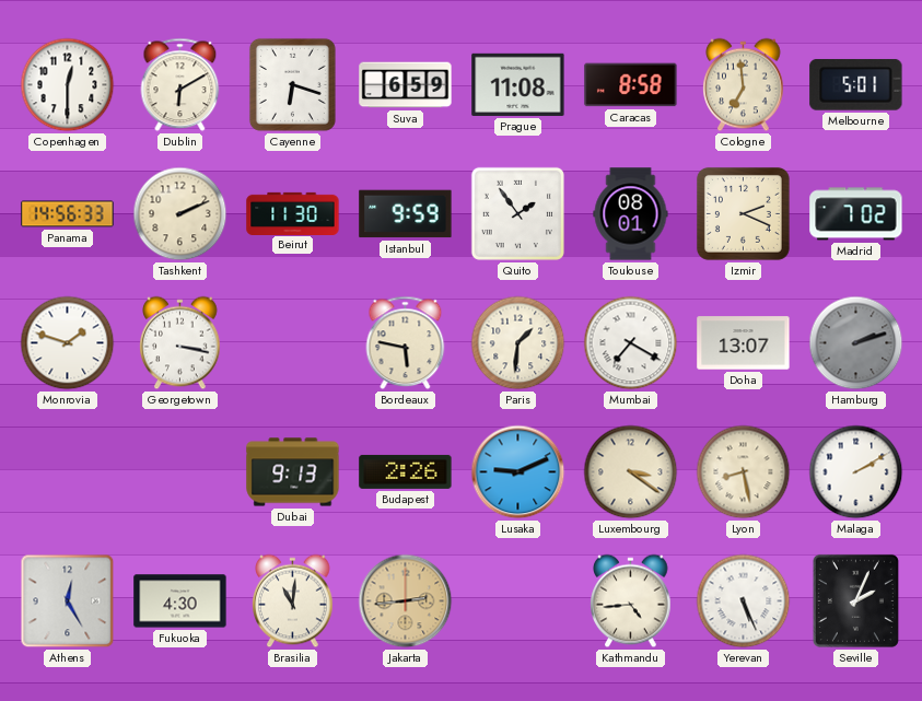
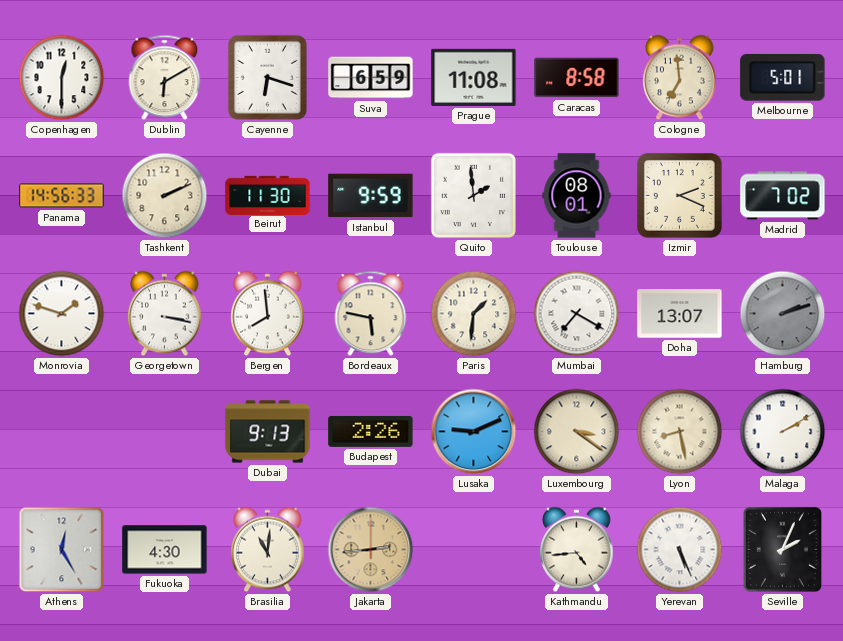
Quito: 1:54 -> 1:59
Bergen: none -> 7:59
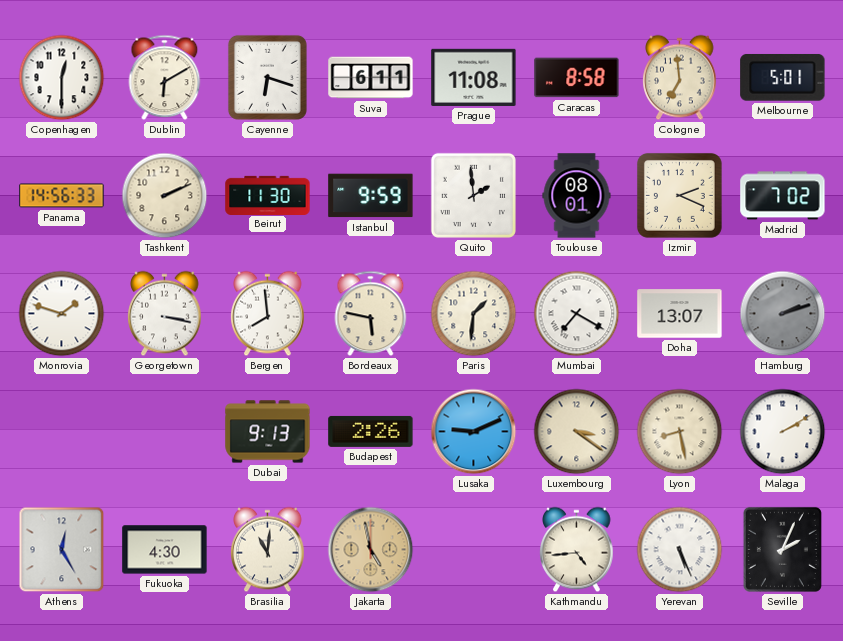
Suva: 6:59 -> 6:11
Jakarta: 2:44 -> 4:58
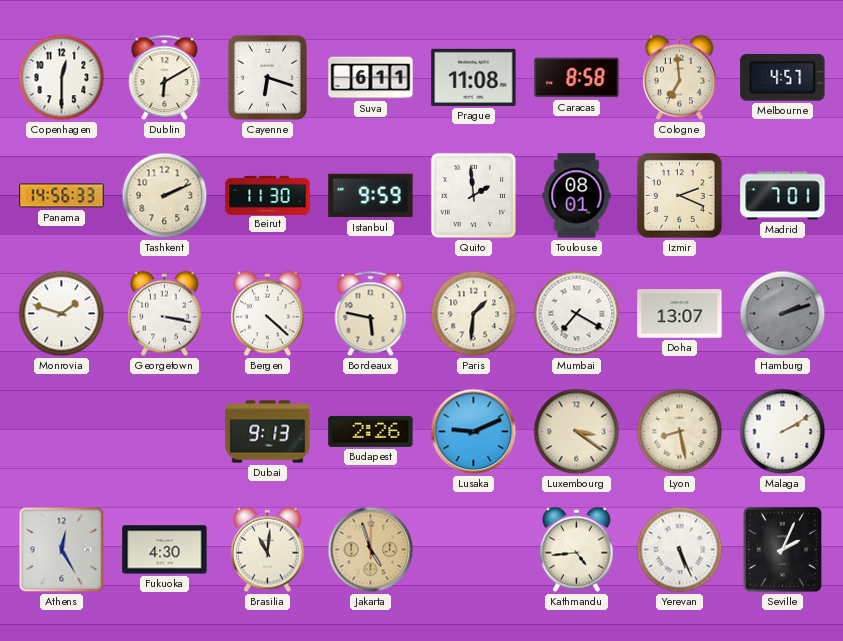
Melbourne: 5:01 -> 4:57
Madrid: 7:02 -> 7:01
Bergen: 7:59 -> 4:22
Jakarta: 4:58 -> 4:57
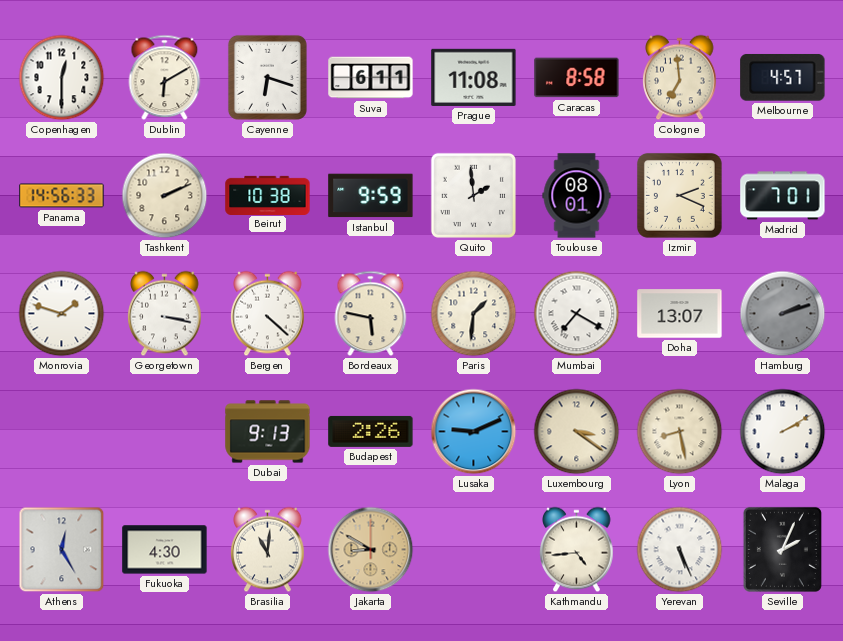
Beirut: 11:30 -> 10:38
Jakarta: 4:57 -> 8:50
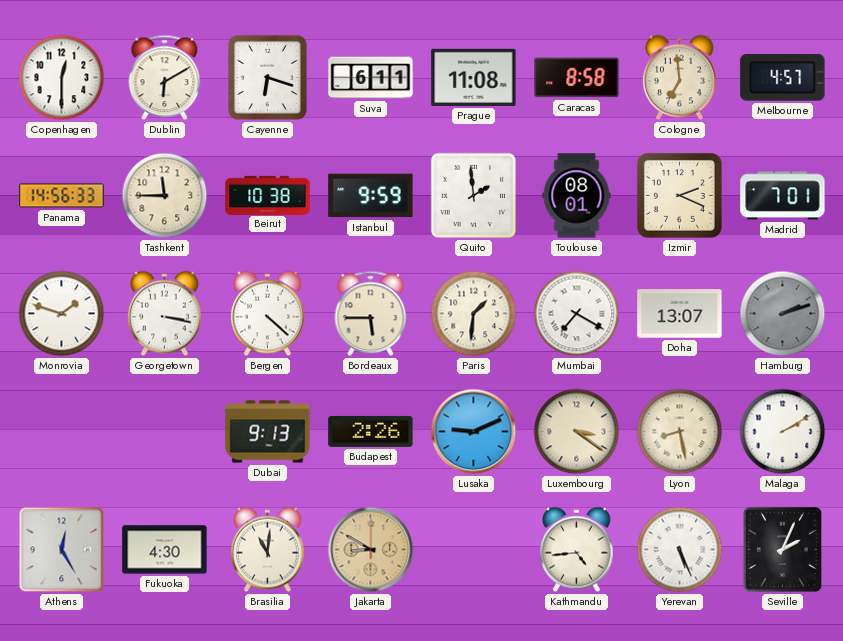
Tashkent: 2:11 -> 11:45
Bordeaux: 5:47 -> 5:45
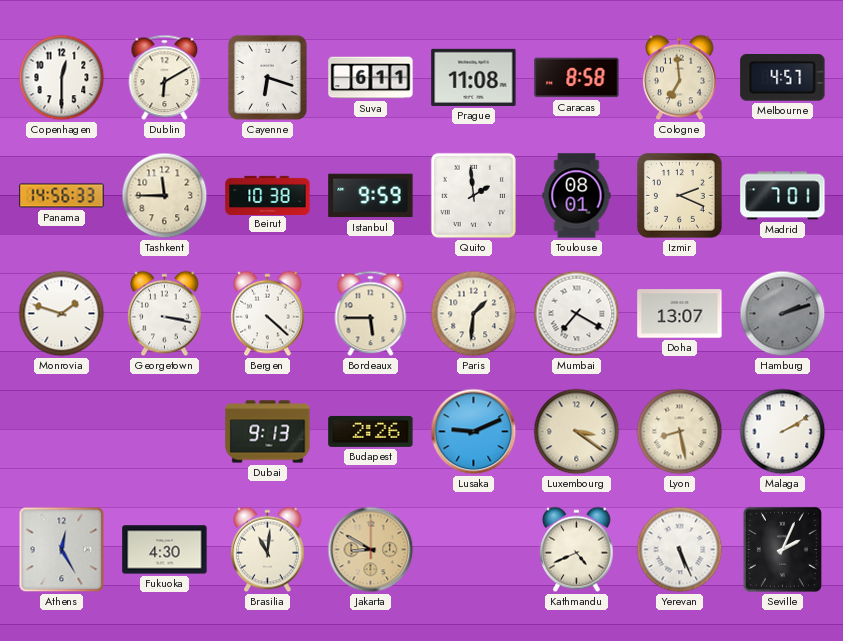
Kathmandu: 4:44 -> 4:41
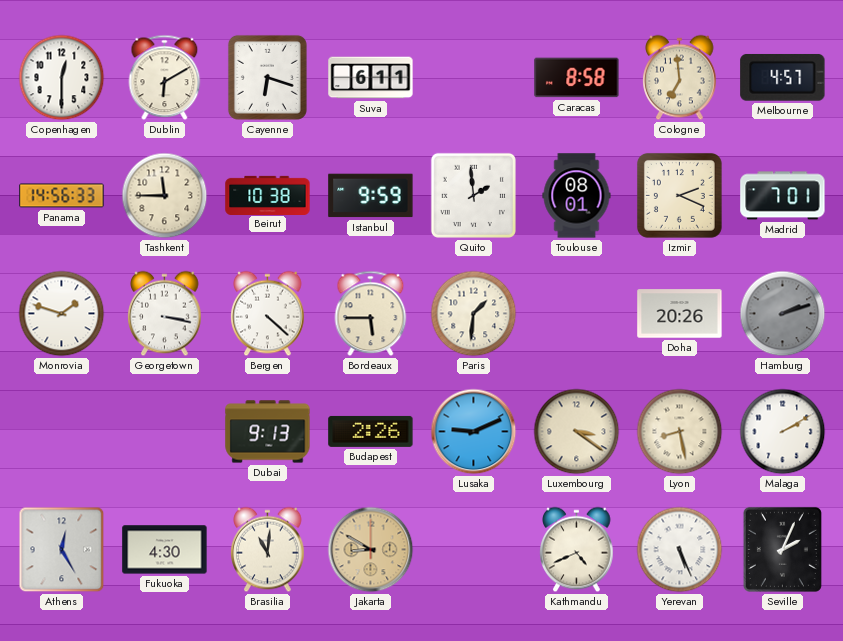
Prague: 11:08 -> none
Mumbai: 7:20 -> none
Doha: 13:07 -> 20:26
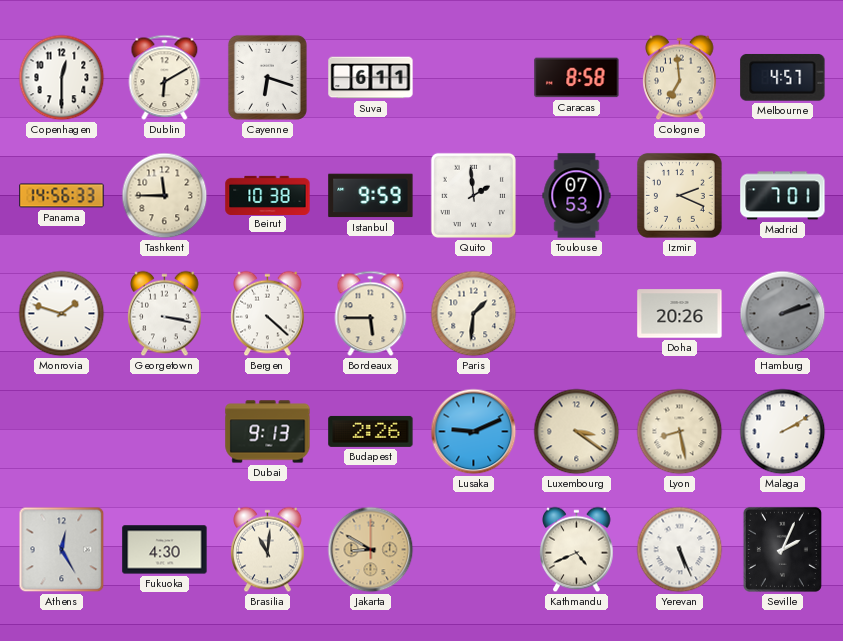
Toulouse: 08:01 -> 07:53
